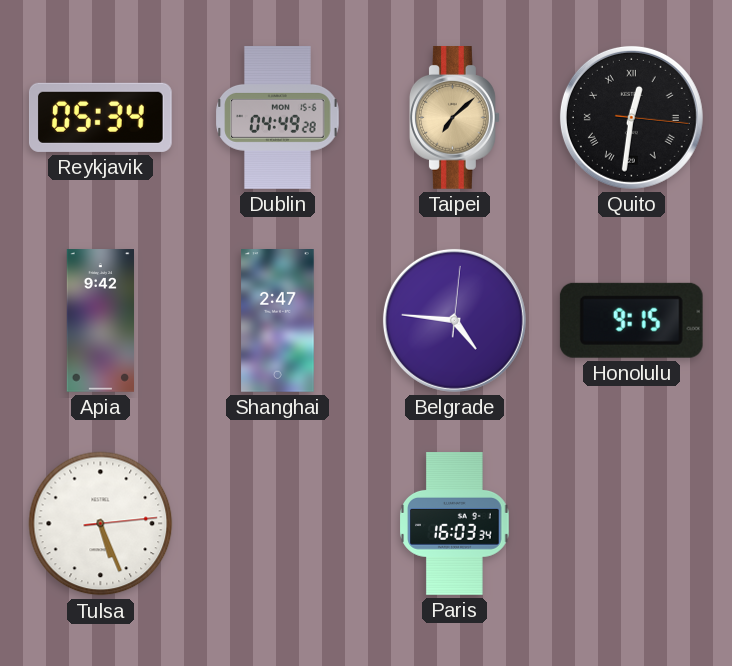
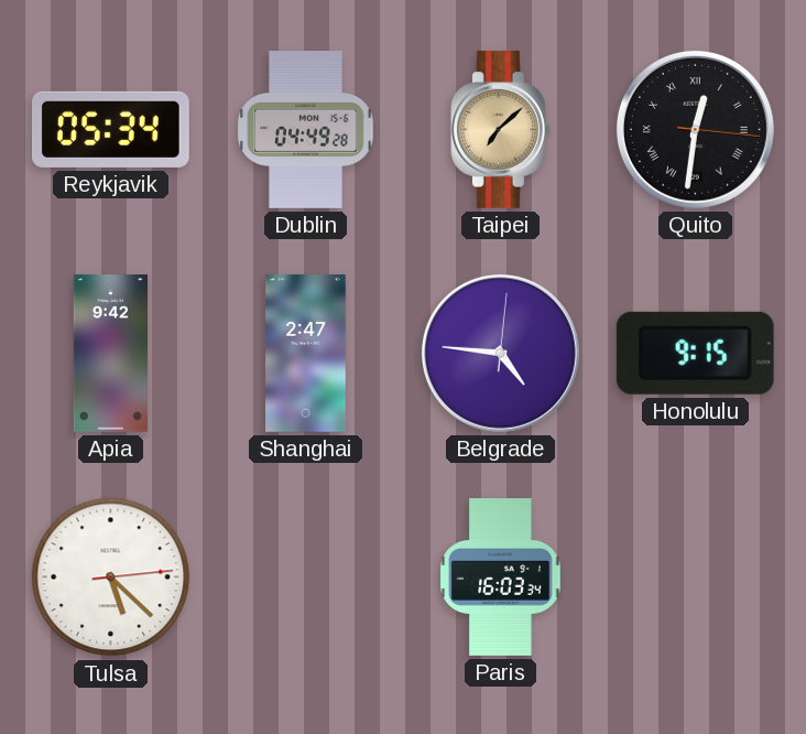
Tulsa: 5:26 -> 5:22
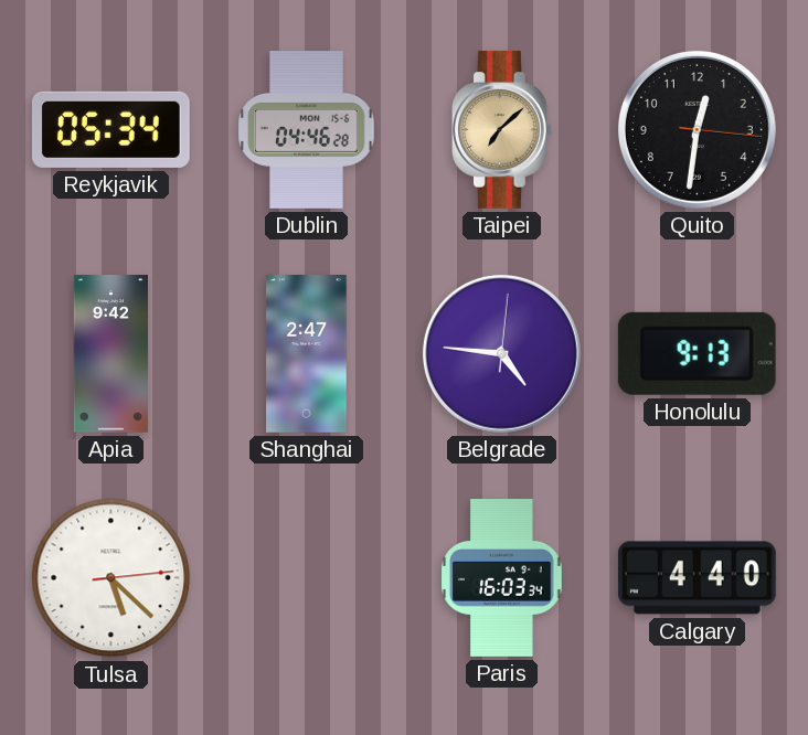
Dublin: 04:49 -> 04:46
Quito numerals: Roman -> Arabic
Honolulu: 9:15 -> 9:13
Calgary: none -> 4:40
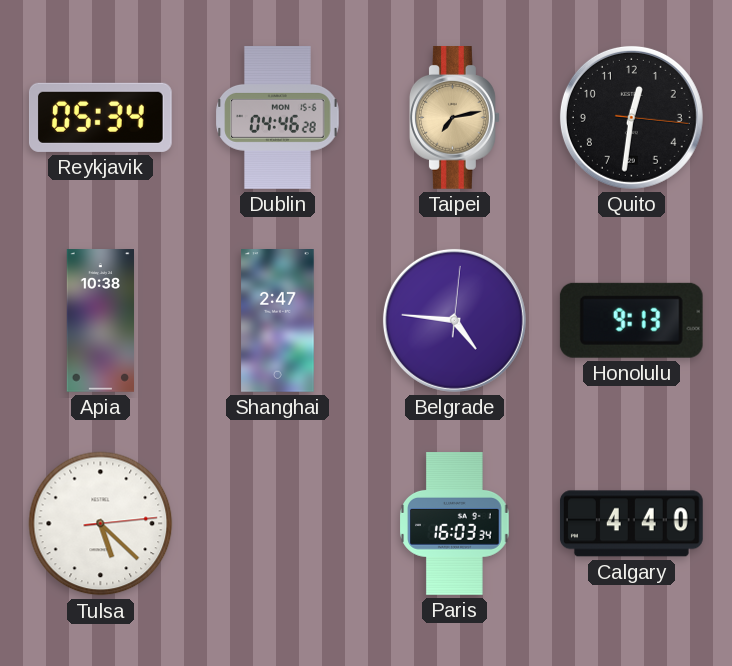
Taipei: 7:08 -> 7:13
Apia: 9:42 -> 10:38
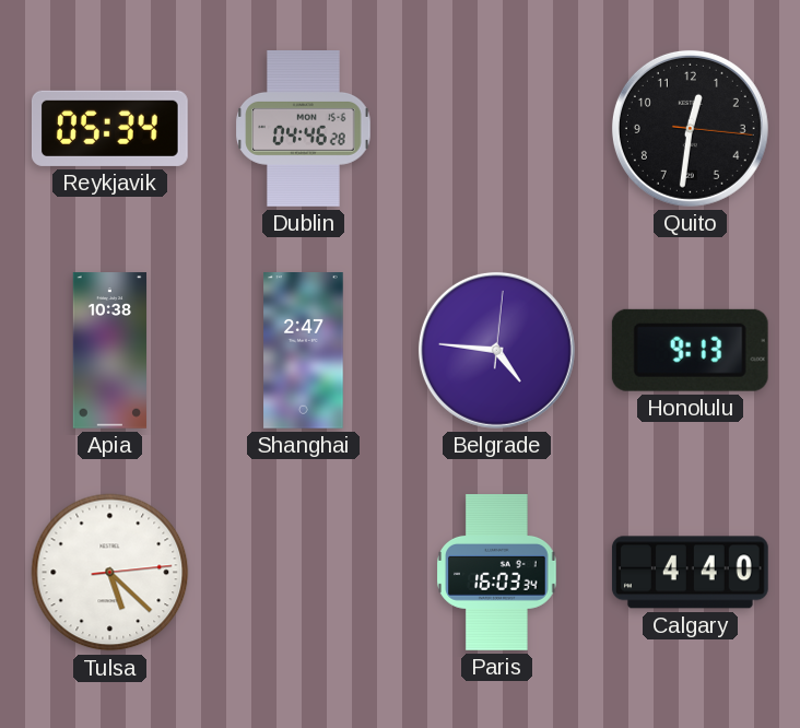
Taipei: 7:13 -> none
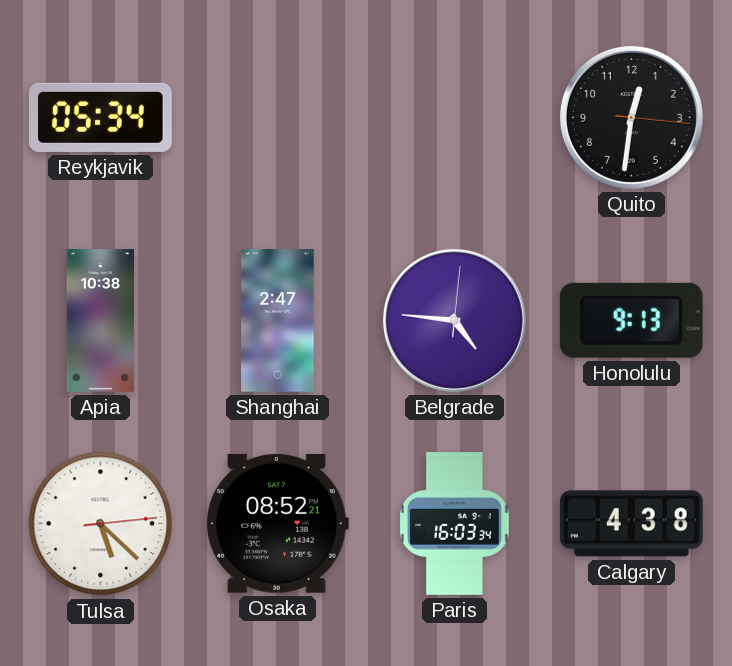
Dublin: 04:46 -> none
Osaka: none -> 08:52
Calgary: 4:40 -> 4:38
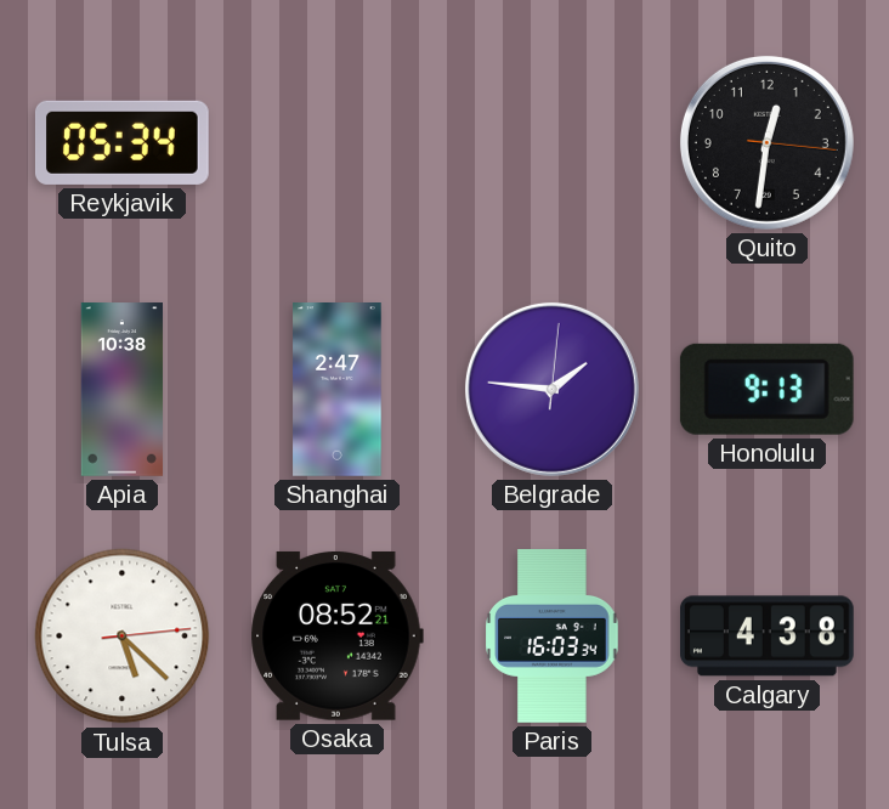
Belgrade: 4:46 -> 1:46
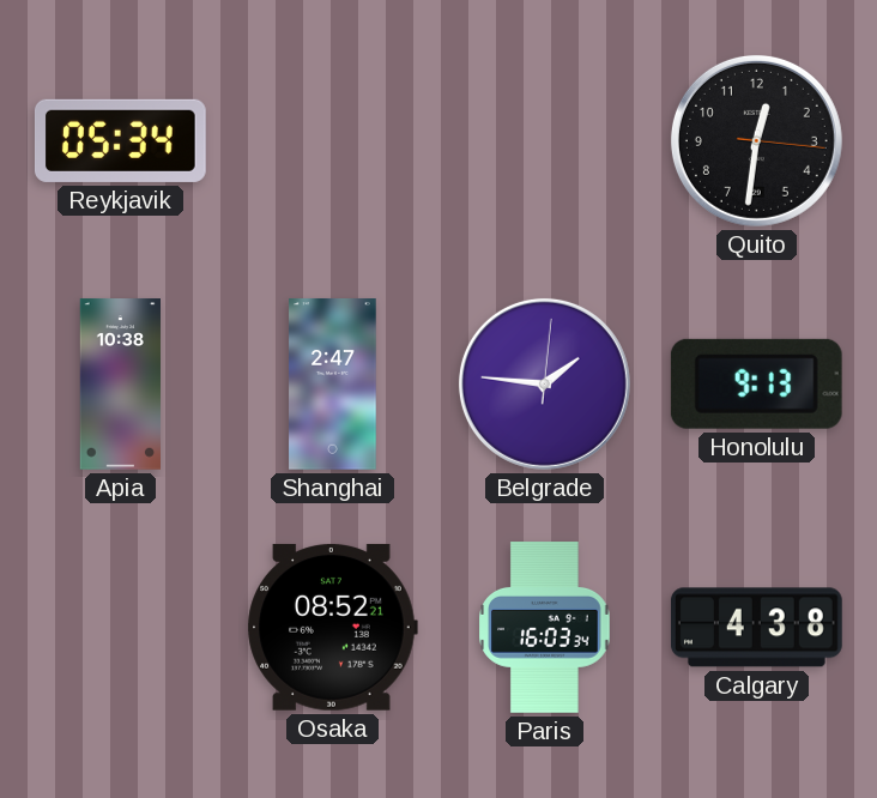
Tulsa: 5:22 -> none
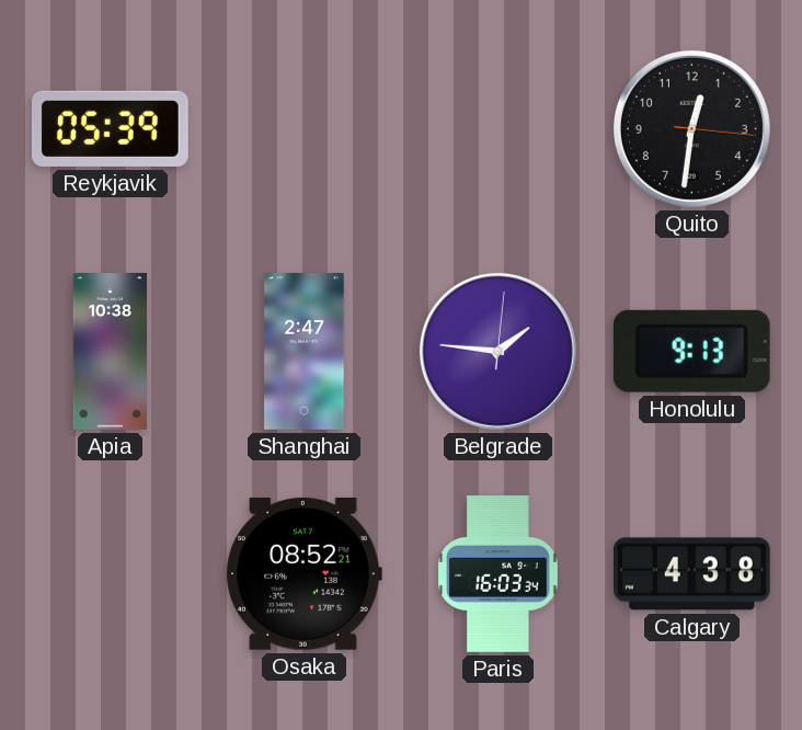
Reykjavik: 05:34 -> 05:39
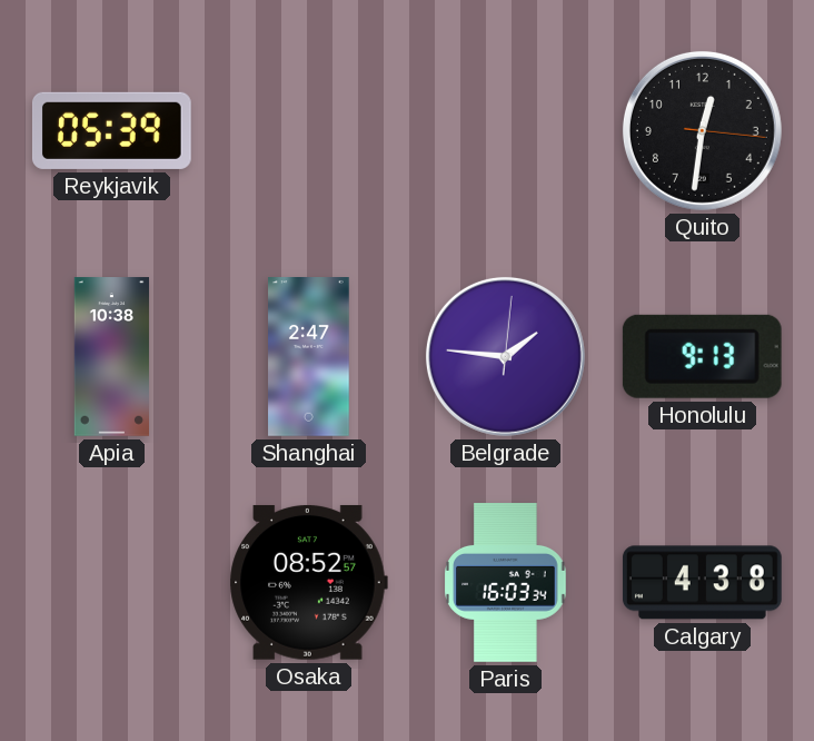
Osaka: 08:52:21 -> 08:52:57
